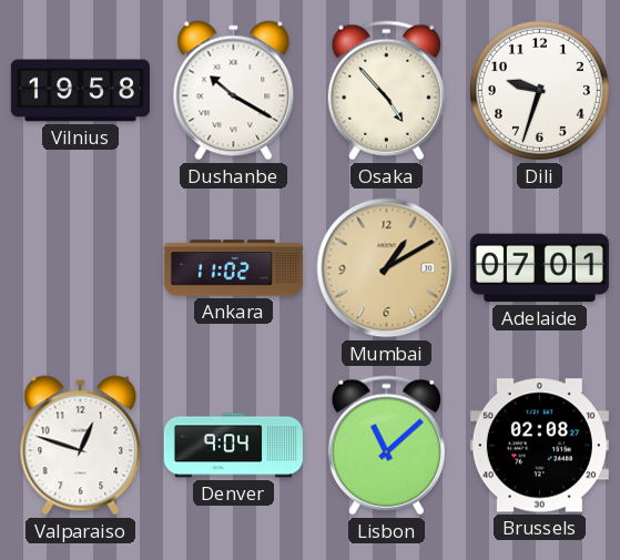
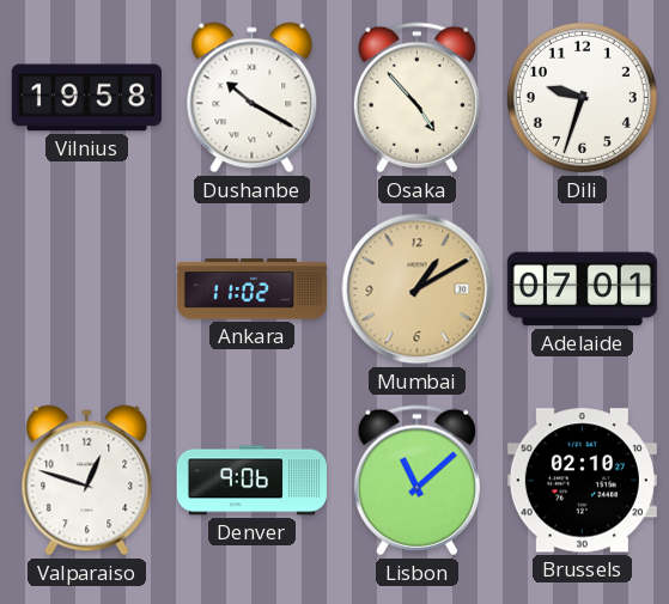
Denver: 9:04 -> 9:06
Brussels: 02:08 -> 02:10
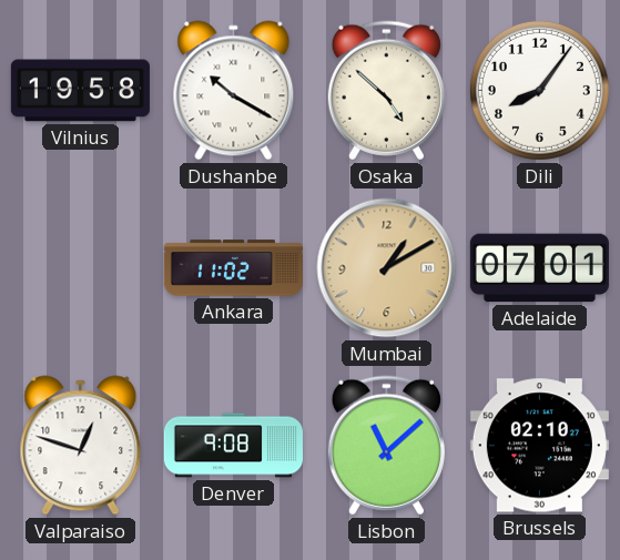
Osaka: 4:53 -> 4:52
Dili: 9:33 -> 8:06
Denver: 9:06 -> 9:08
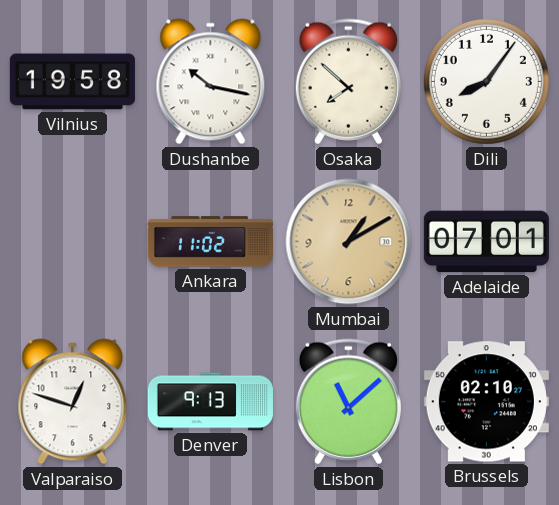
Dushanbe: 10:20 -> 10:17
Osaka: 4:52 -> 7:52
Denver: 9:08 -> 9:13
